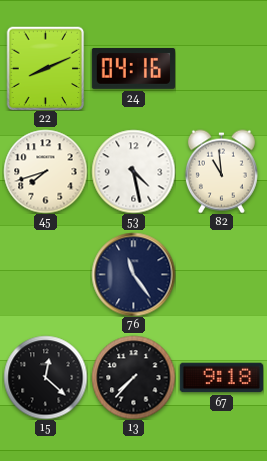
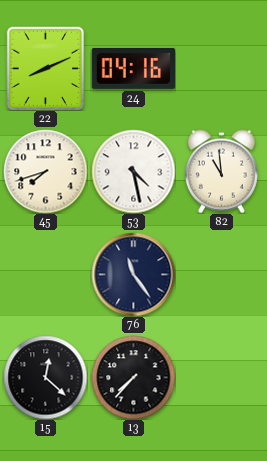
67: 9:18 -> none
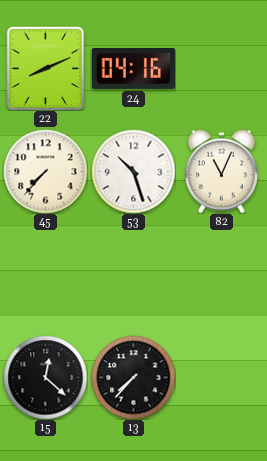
45: 7:42 -> 7:37
53: 4:28 -> 10:27
82: 10:59 -> 11:04
76: 11:24 -> none
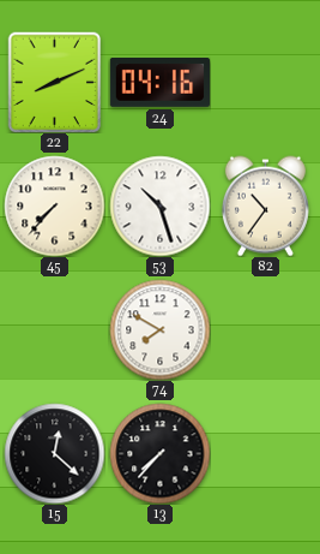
82: 11:04 -> 10:36
74: none -> 7:50
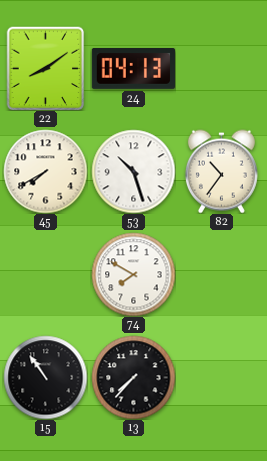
22: 8:11 -> 8:09
24: 04:16 -> 04:13
45: 7:37 -> 7:40
15: 12:22 -> 10:54
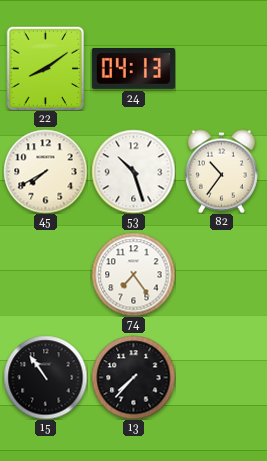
74: 7:50 -> 7:24
